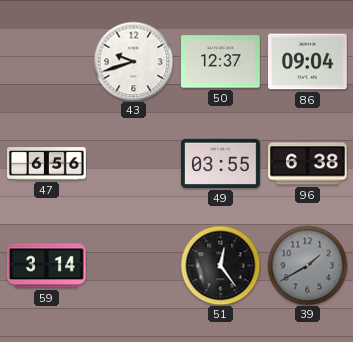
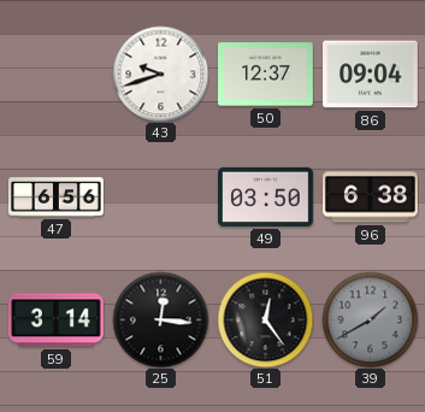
49: 03:55 -> 03:50
25: none -> 12:16
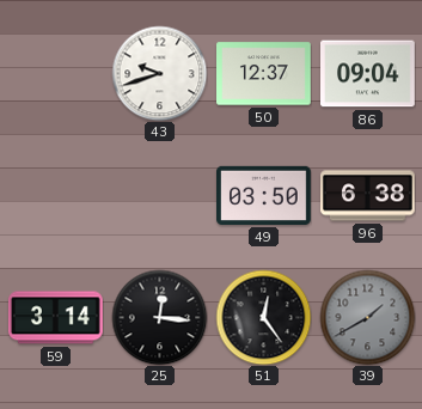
47: 6:56 -> none
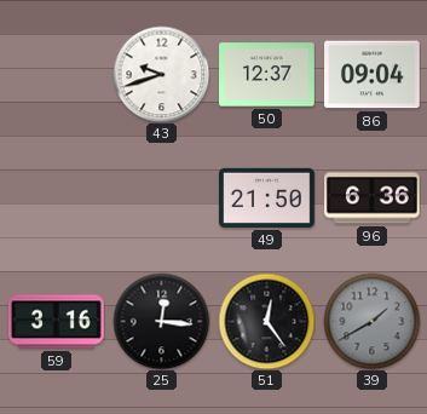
49: 03:50 -> 21:50
96: 6:38 -> 6:36
59: 3:14 -> 3:16
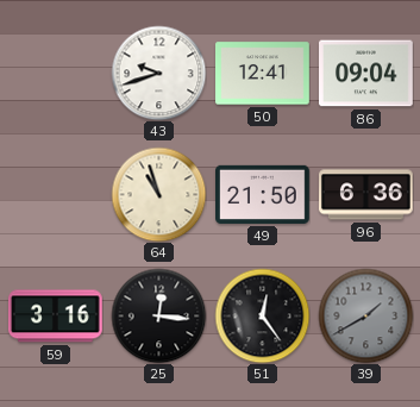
50: 12:37 -> 12:41
64: none -> 10:57
